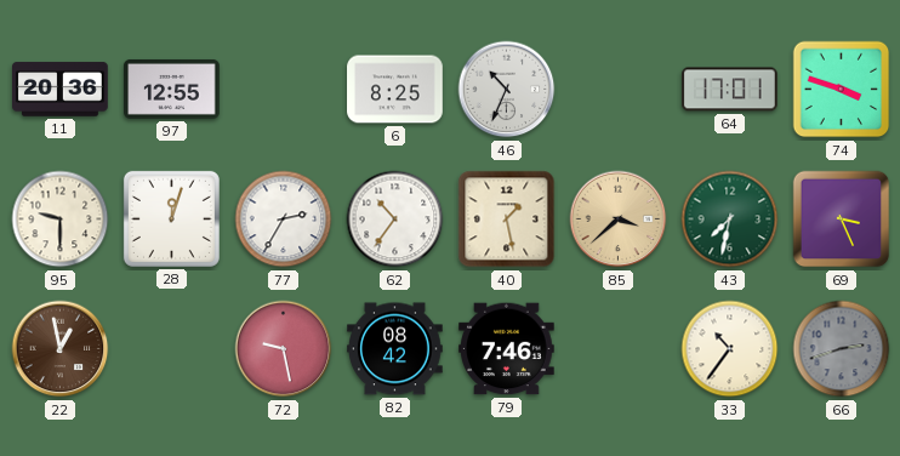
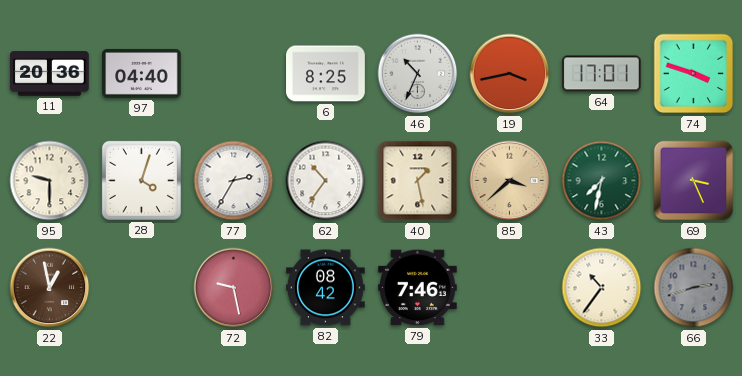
97: 12:55 -> 04:40
19: none -> 3:43
28: 12:03 -> 4:03
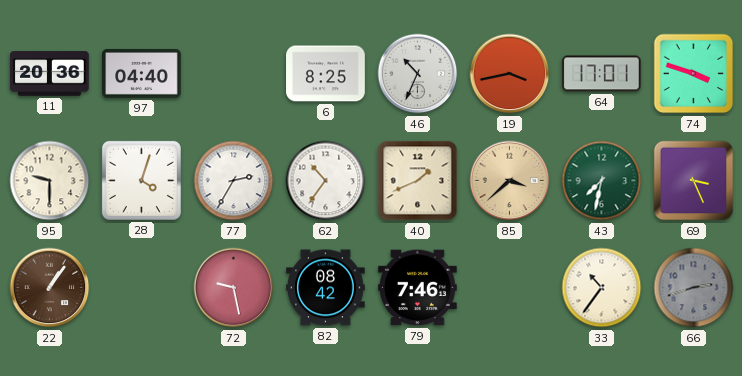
40: 1:28 -> 1:41
22: 12:58 -> 1:06
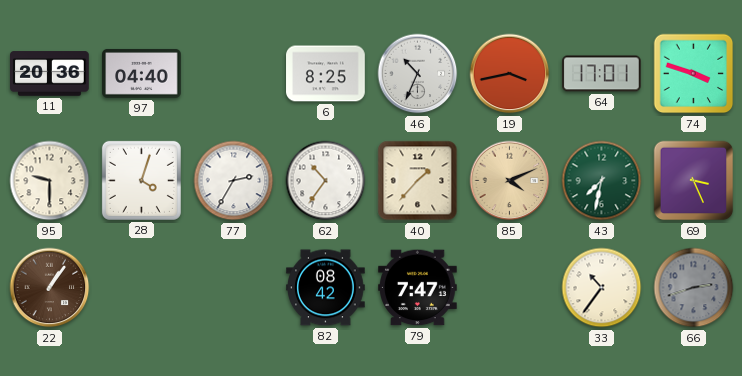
40: 1:41 -> 1:37
85: 3:38 -> 4:11
72: 9:28 -> none
79: 7:46 -> 7:47
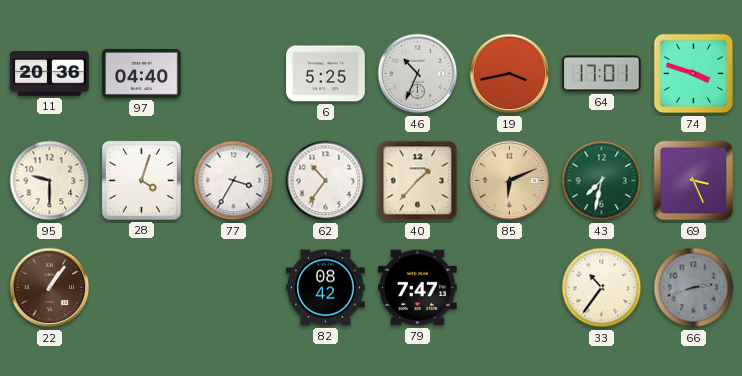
6: 8:25 -> 5:25
77: 2:35 -> 3:35
85: 4:11 -> 6:11
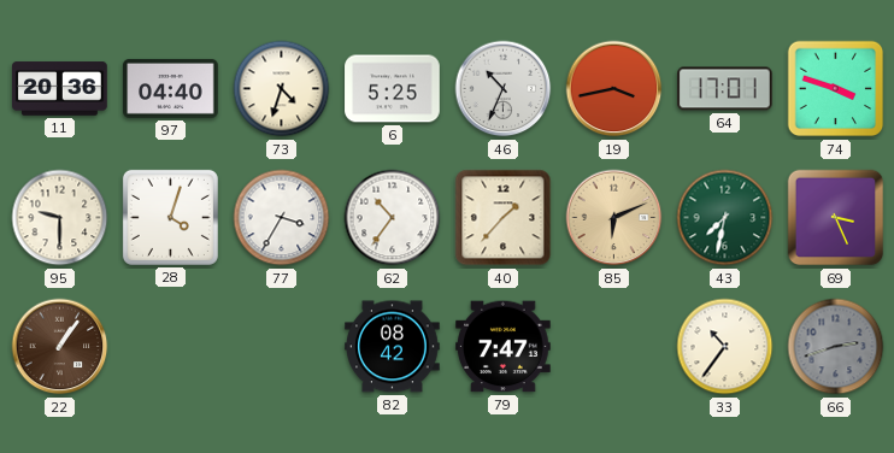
73: none -> 4:33
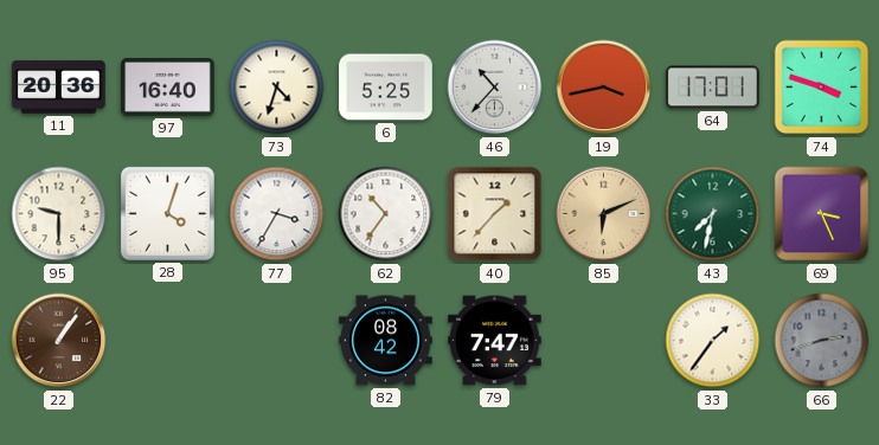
97: 04:40 -> 16:40
46: 10:34 -> 10:37
33: 10:36 -> 1:36
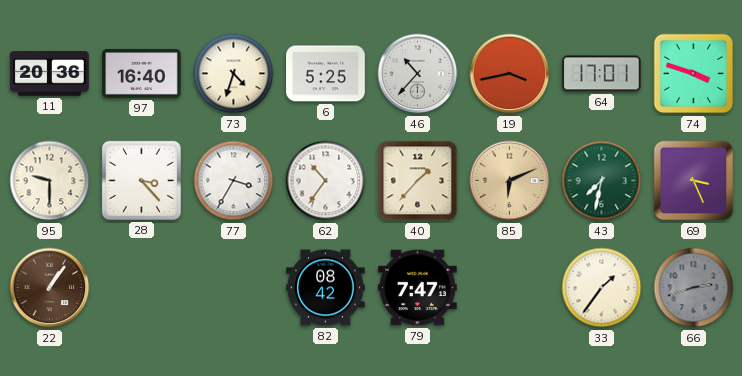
28: 4:03 -> 3:23
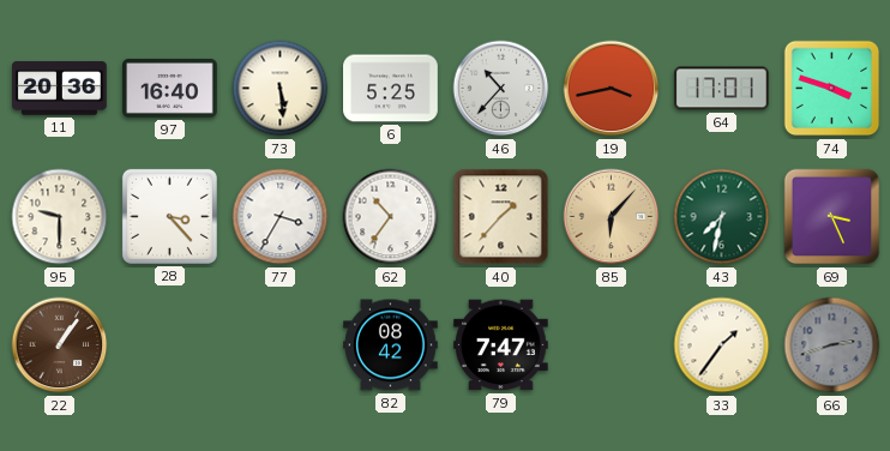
73: 4:33 -> 5:29
85: 6:11 -> 6:07
